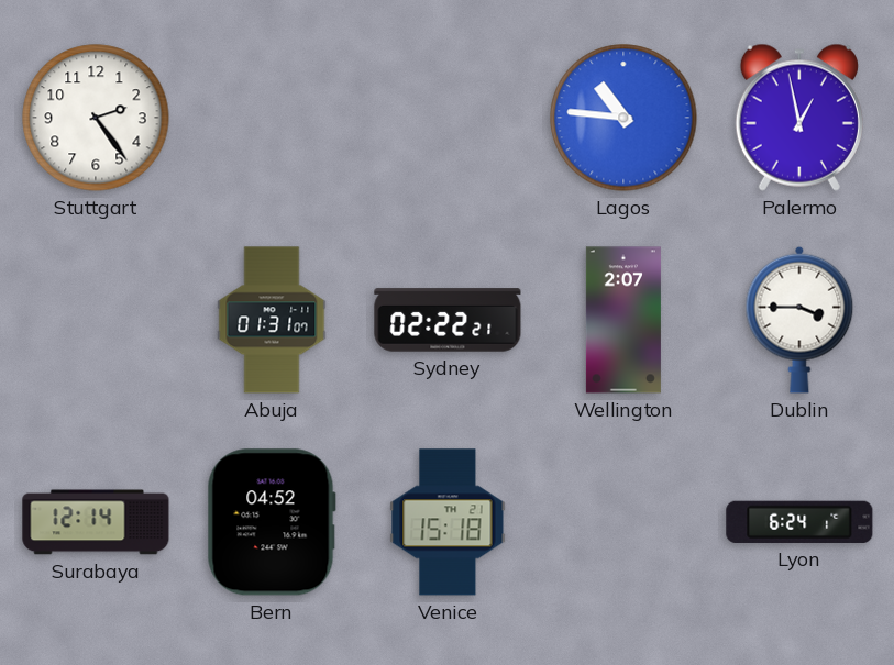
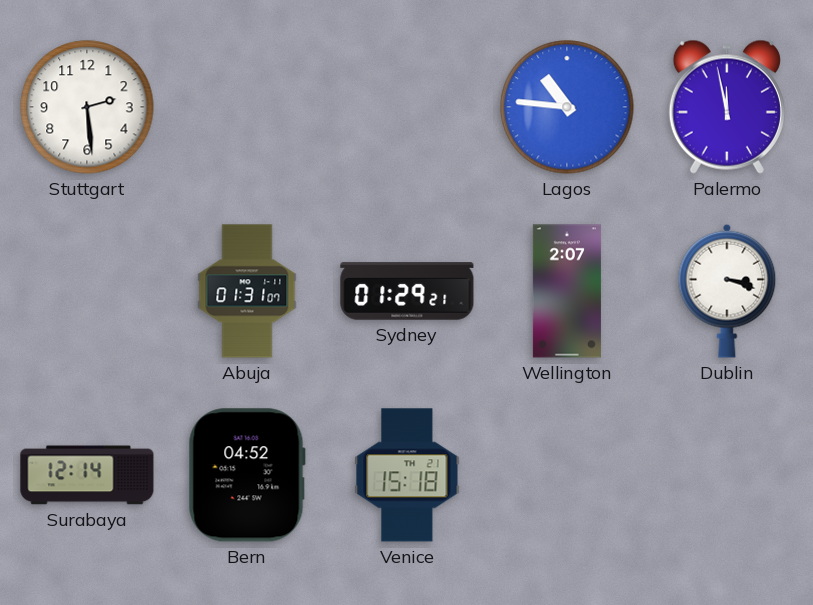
Stuttgart: 2:24 -> 2:29
Palermo: 12:58 -> 11:58
Sydney: 02:22 -> 01:29
Dublin: 3:45 -> 3:18
Lyon: 6:24 -> none
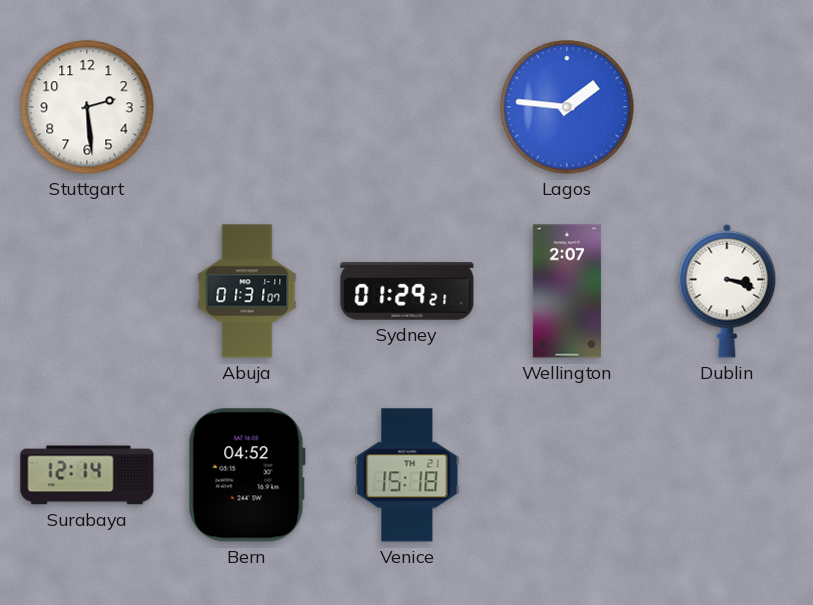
Lagos: 10:46 -> 1:46
Palermo: 11:58 -> none
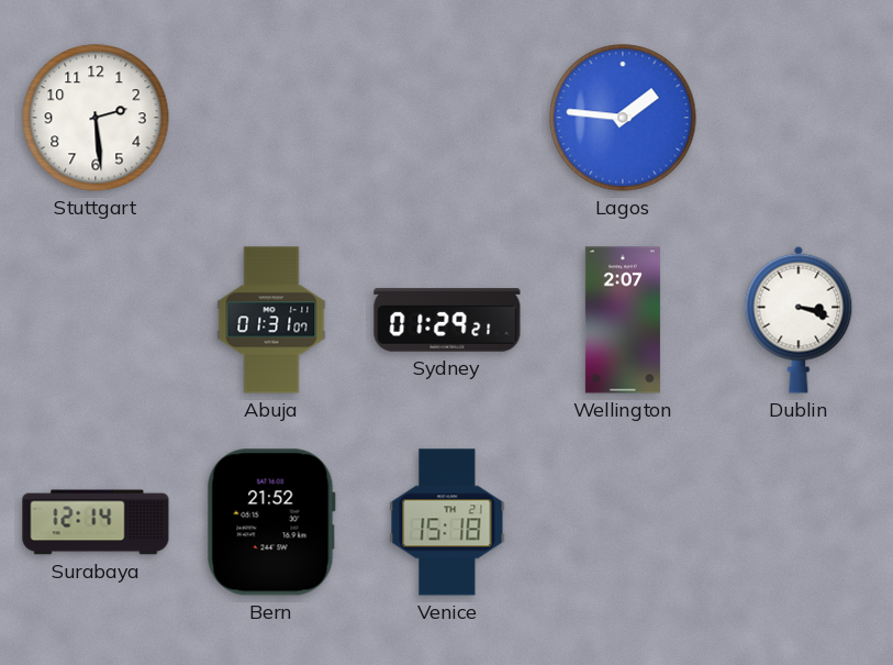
Bern: 04:52 -> 21:52
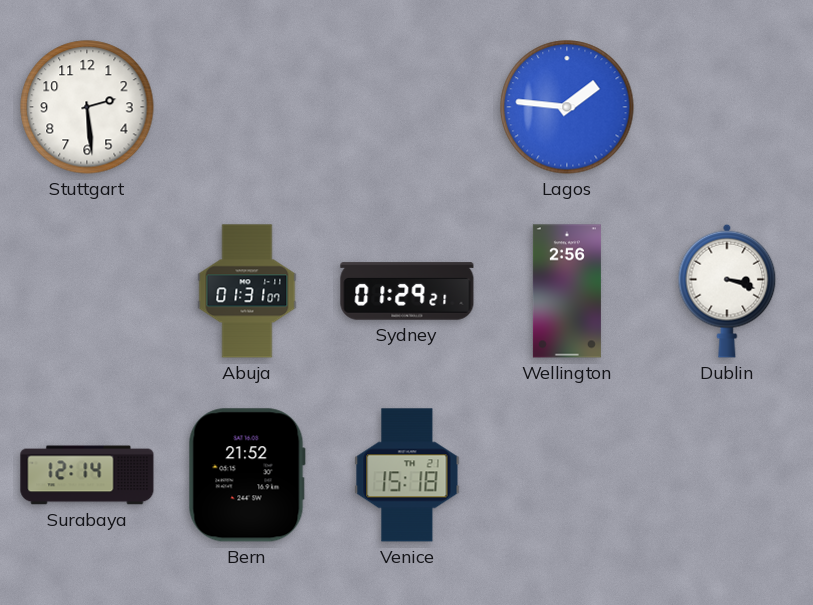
Wellington: 2:07 -> 2:56
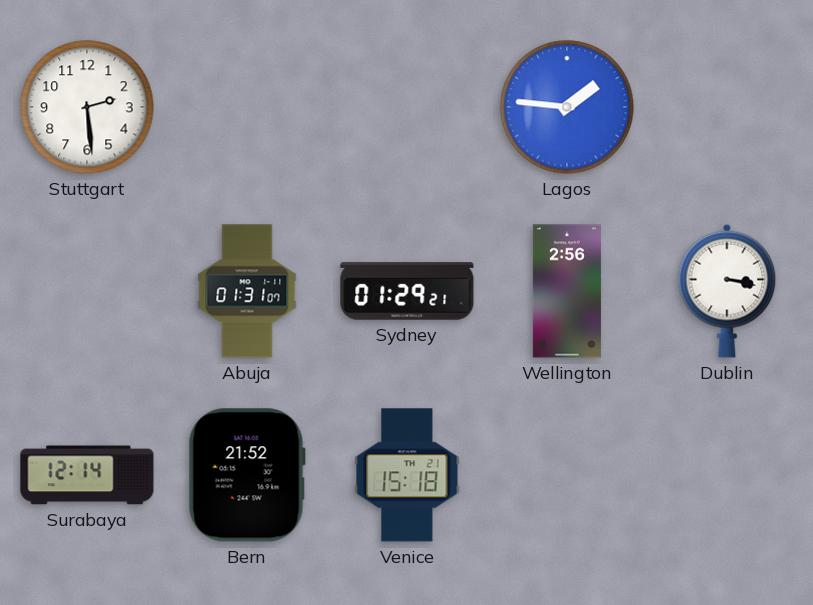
Dublin: 3:18 -> 3:17
